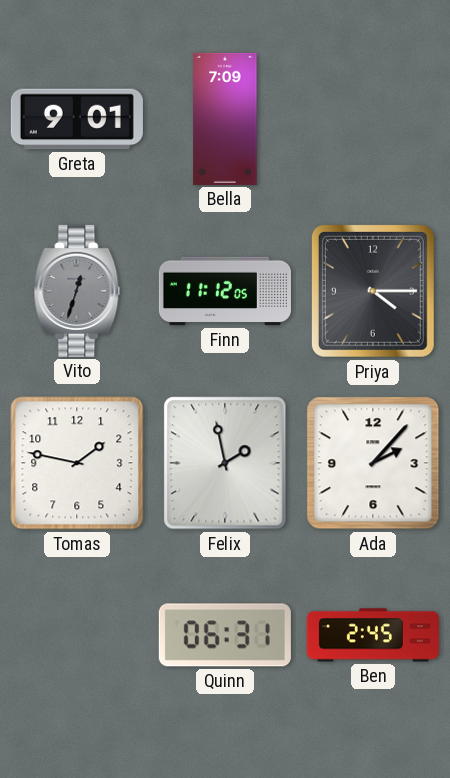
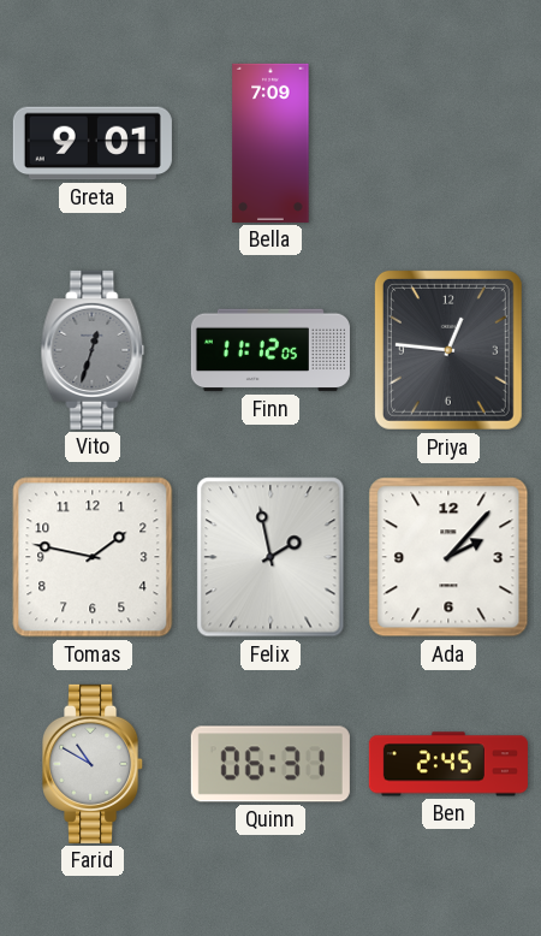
Priya: 4:15 -> 12:46
Farid: none -> 10:50
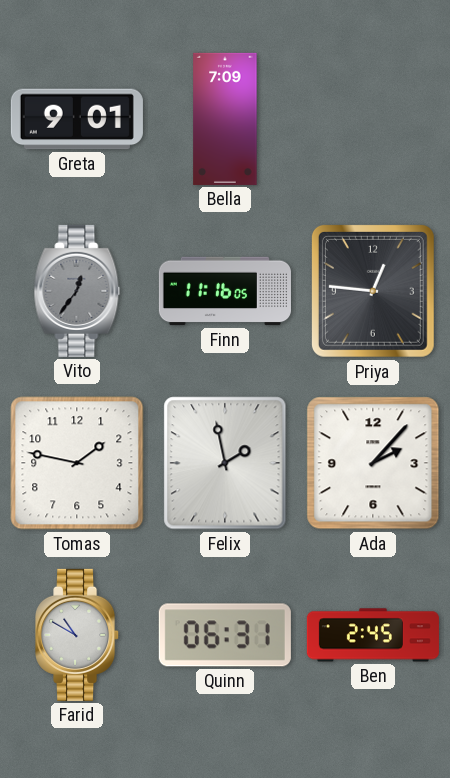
Vito: 12:33 -> 12:36
Finn: 11:12 -> 11:16
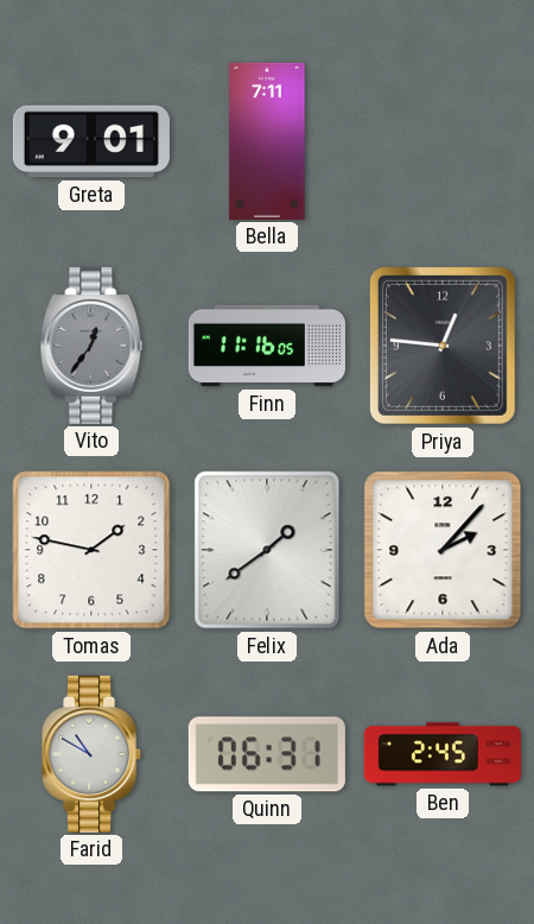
Bella: 7:09 -> 7:11
Felix: 1:58 -> 1:39
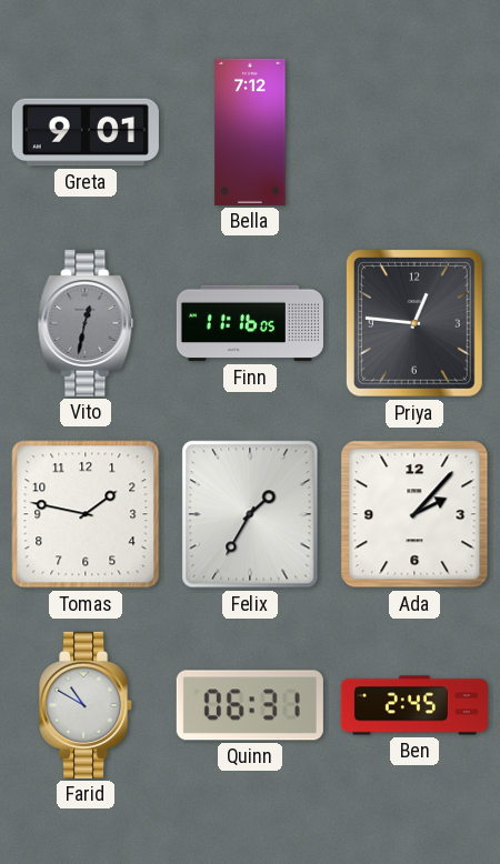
Bella: 7:11 -> 7:12
Vito: 12:36 -> 12:32
Felix: 1:39 -> 1:35
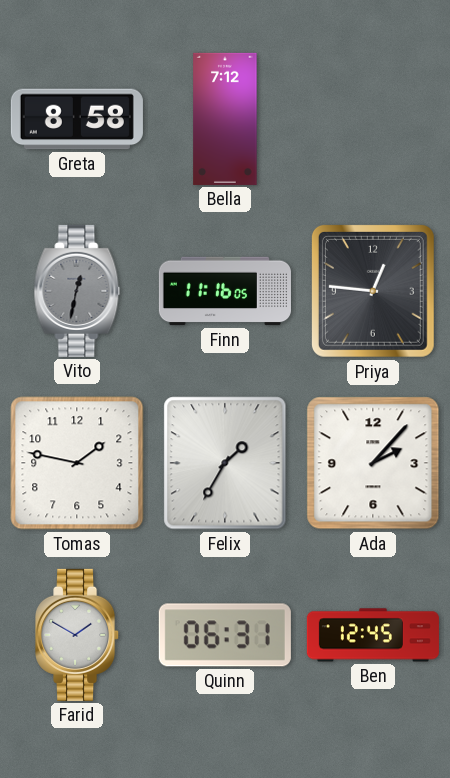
Greta: 9:01 -> 8:58
Farid: 10:50 -> 1:50
Ben: 2:45 -> 12:45
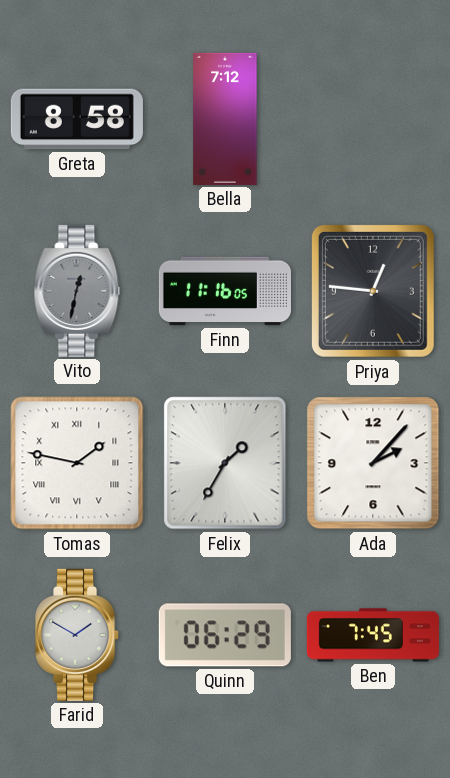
Tomas numerals: Arabic -> Roman
Quinn: 06:31 -> 06:29
Ben: 12:45 -> 7:45
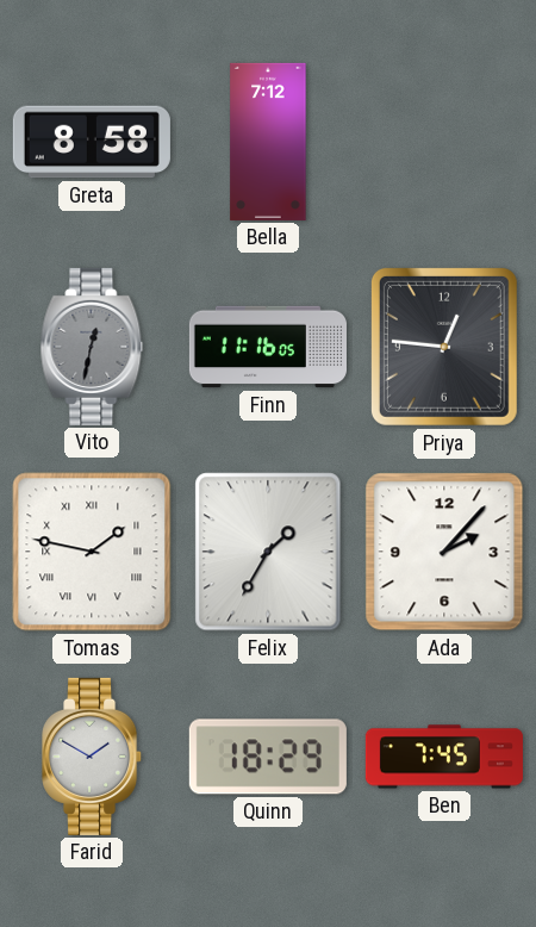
Quinn: 06:29 -> 18:29
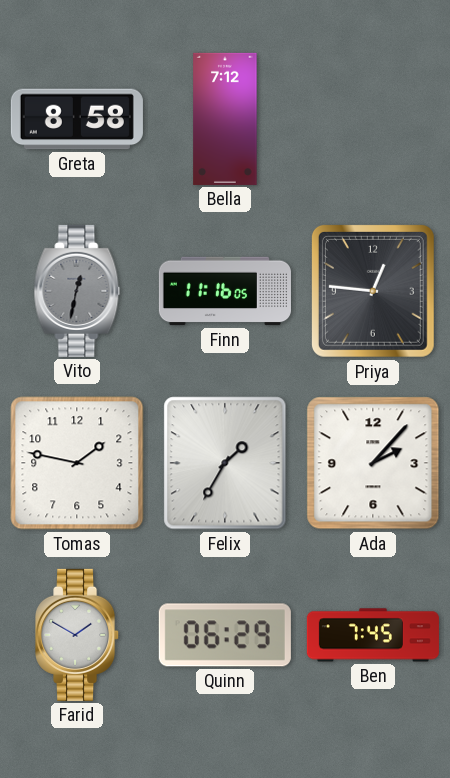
Tomas numerals: Roman -> Arabic
Quinn: 18:29 -> 06:29
